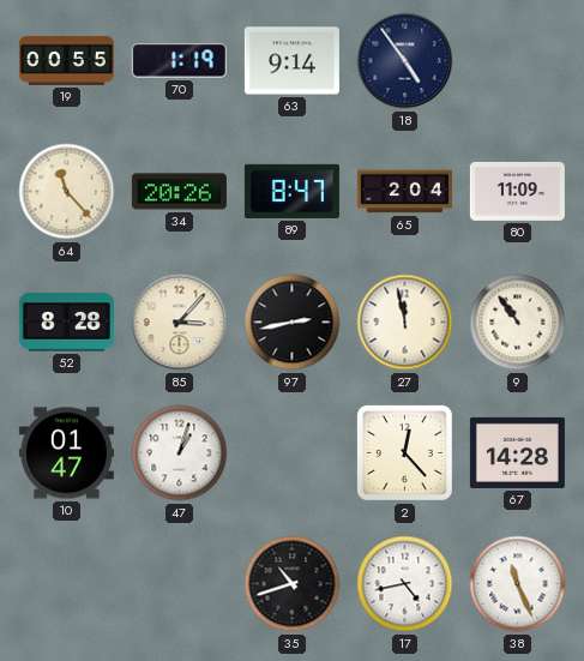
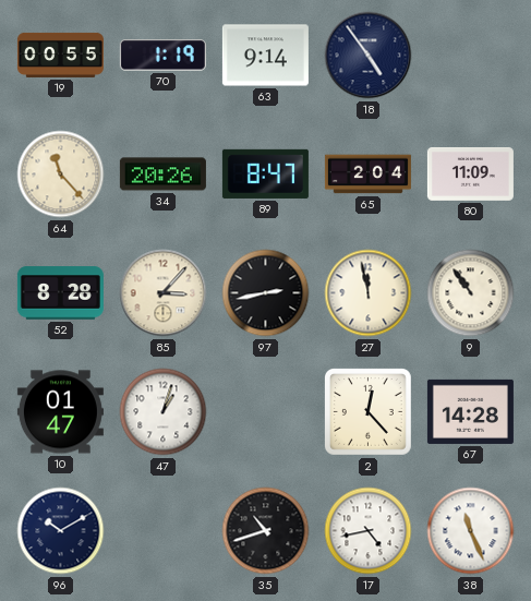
96: none -> 10:10
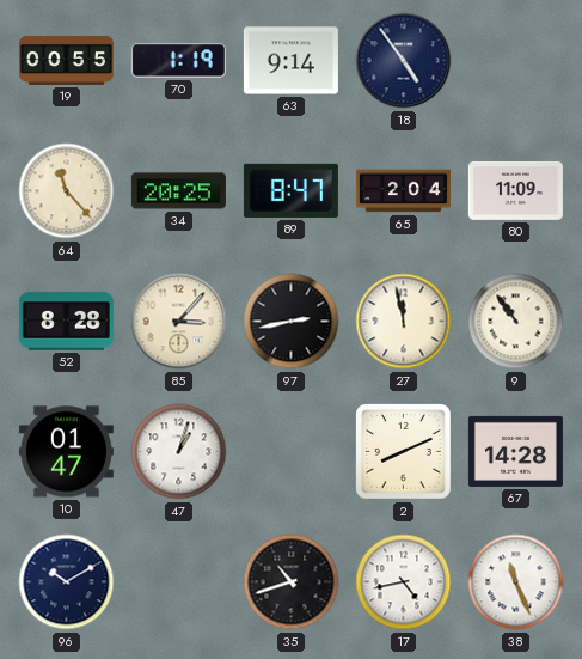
34: 20:26 -> 20:25
2: 12:23 -> 8:11
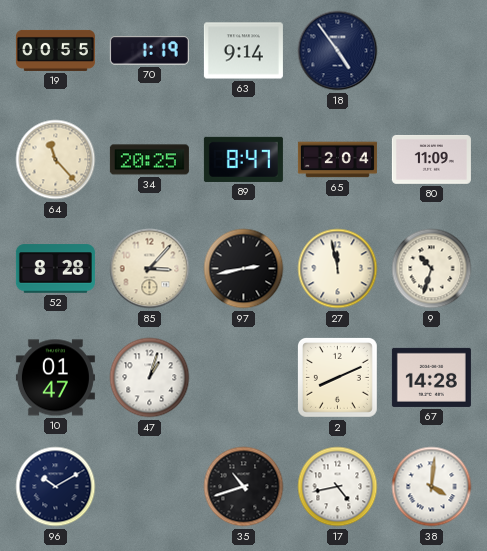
9: 10:54 -> 10:33
38: 11:26 -> 4:01
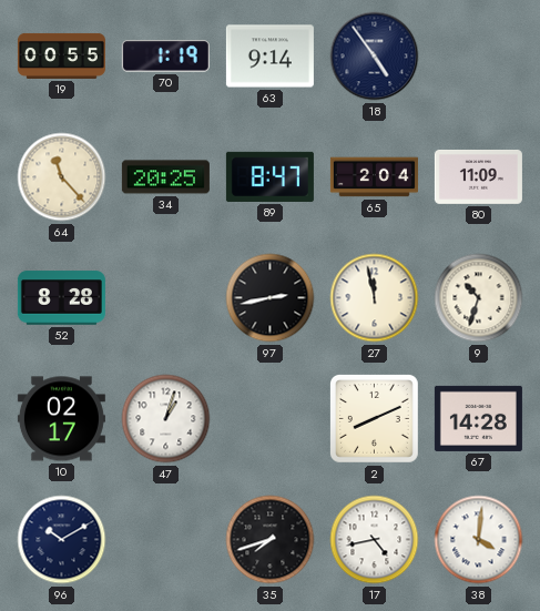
85: 3:07 -> none
10: 01:47 -> 02:17
35: 10:42 -> 7:42
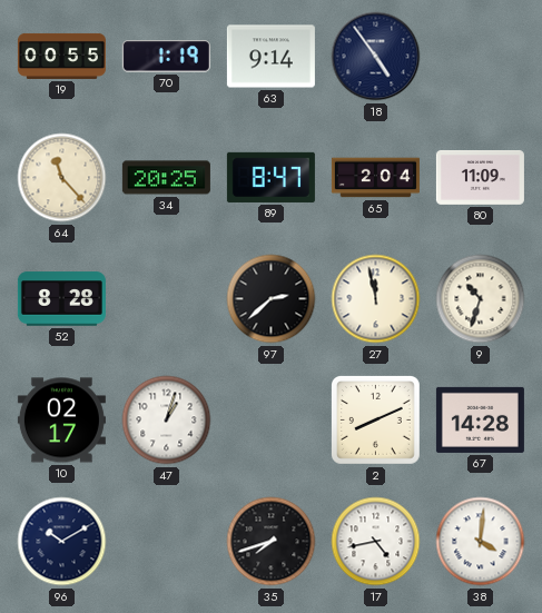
97: 2:43 -> 2:38
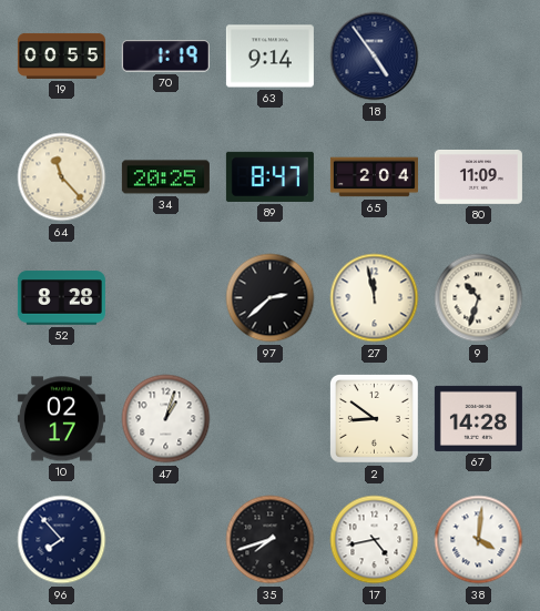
2: 8:11 -> 8:51
96: 10:10 -> 7:53
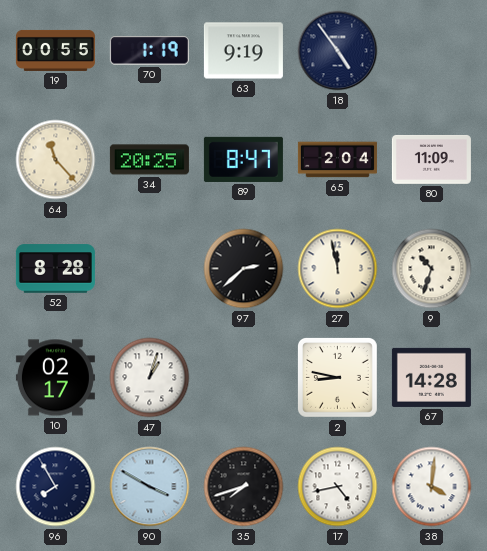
63: 9:14 -> 9:19
2: 8:51 -> 8:47
96: 7:53 -> 7:55
90: none -> 3:50
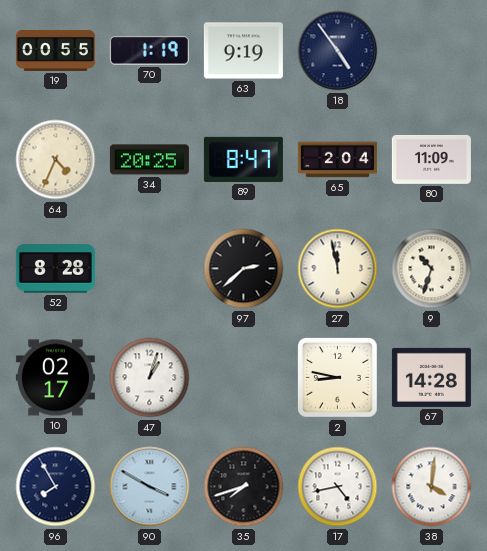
64: 11:23 -> 4:34
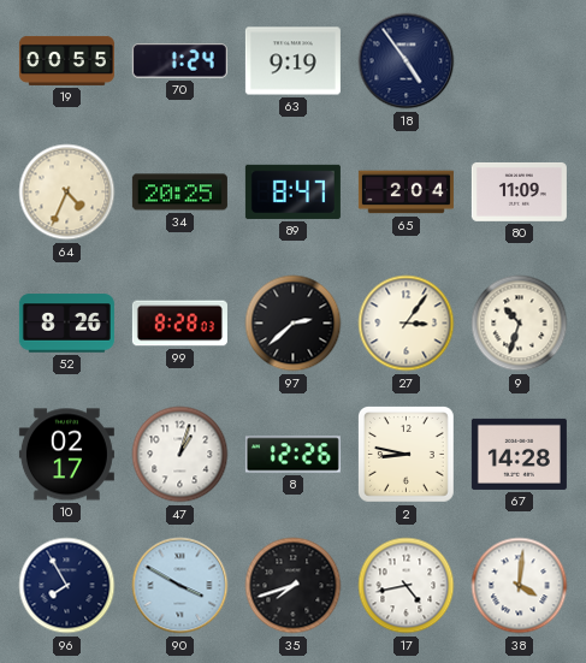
70: 1:19 -> 1:24
52: 8:28 -> 8:26
99: none -> 8:28
27: 11:58 -> 3:06
8: none -> 12:26
